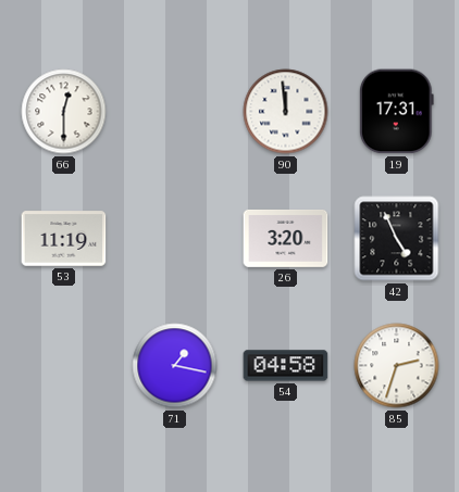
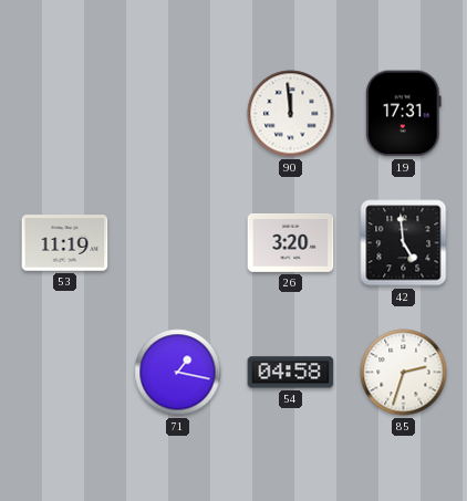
66: 12:30 -> none
42: 4:56 -> 4:59
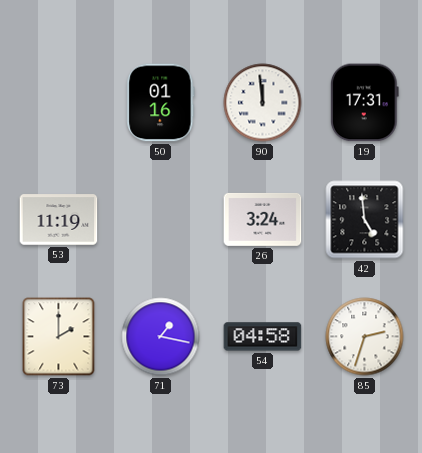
50: none -> 01:16
26: 3:20 -> 3:24
73: none -> 2:00
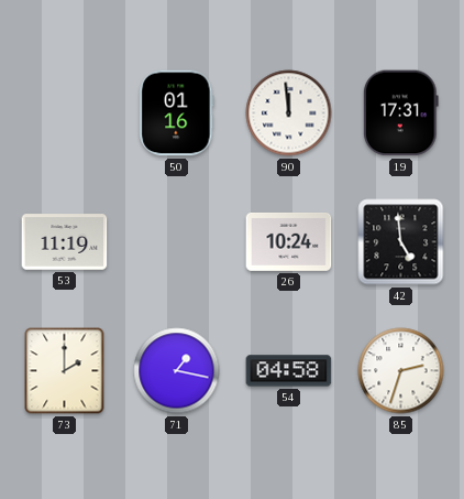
26: 3:24 -> 10:24
